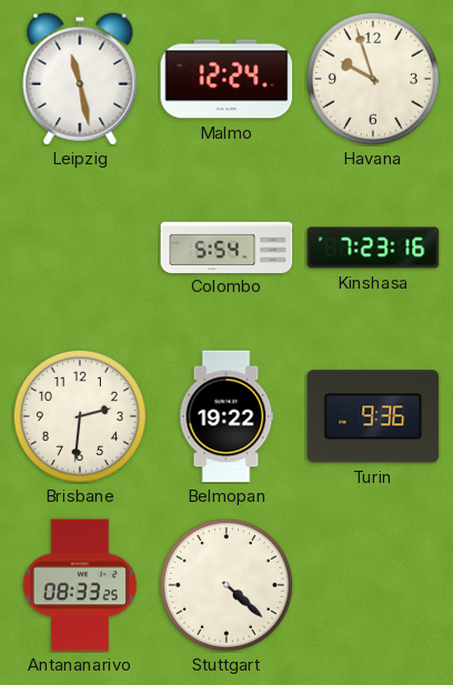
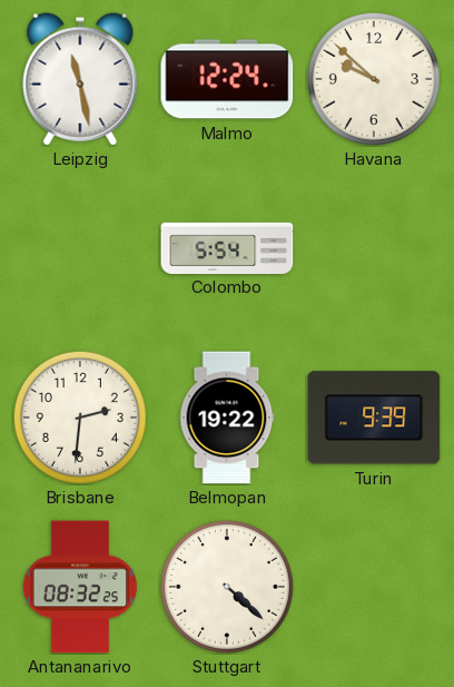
Havana: 9:57 -> 9:52
Kinshasa: 7:23 -> none
Turin: 9:36 -> 9:39
Antananarivo: 08:33 -> 08:32
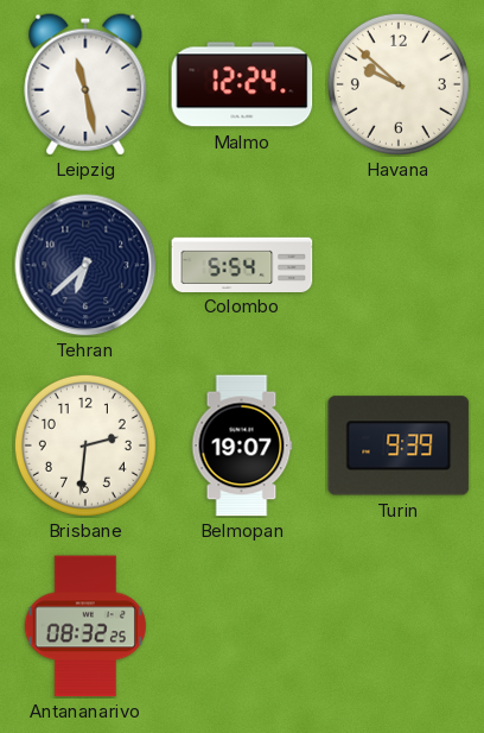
Tehran: none -> 6:38
Belmopan: 19:22 -> 19:07
Stuttgart: 4:22 -> none
